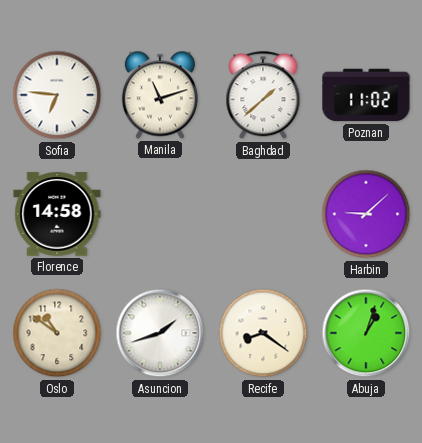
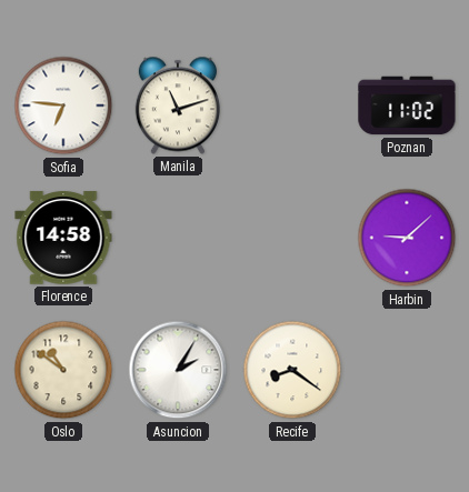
Baghdad: 1:38 -> none
Asuncion: 1:42 -> 2:05
Abuja: 1:03 -> none
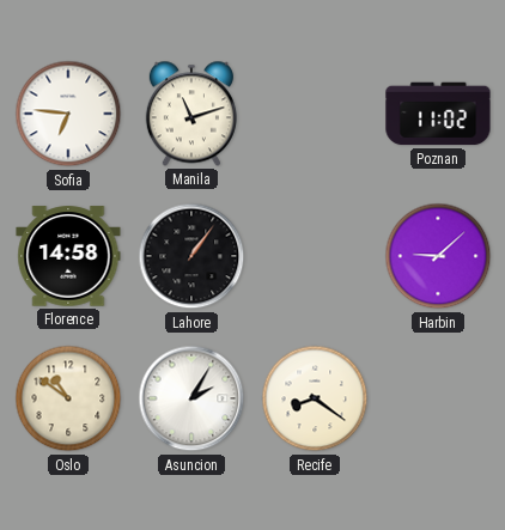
Lahore: none -> 1:06
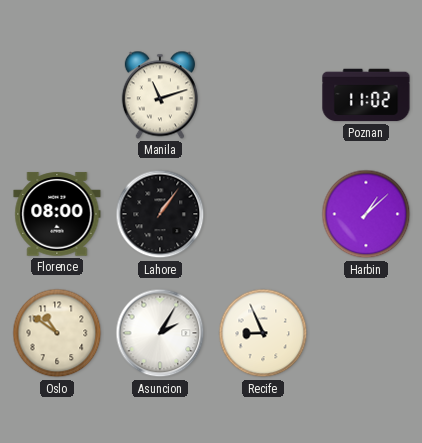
Sofia: 6:46 -> none
Florence: 14:58 -> 08:00
Harbin: 9:08 -> 1:08
Recife: 8:21 -> 8:56
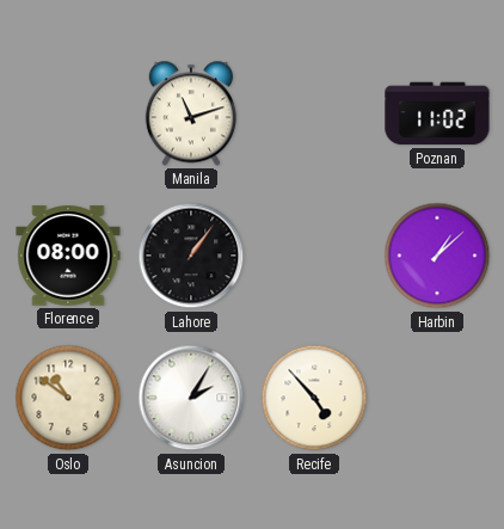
Recife: 8:56 -> 4:53
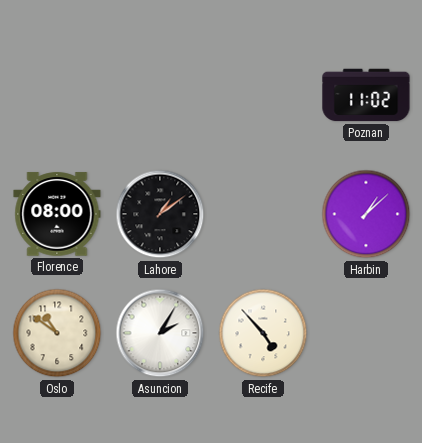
Manila: 11:12 -> none
Lahore: 1:06 -> 1:09
